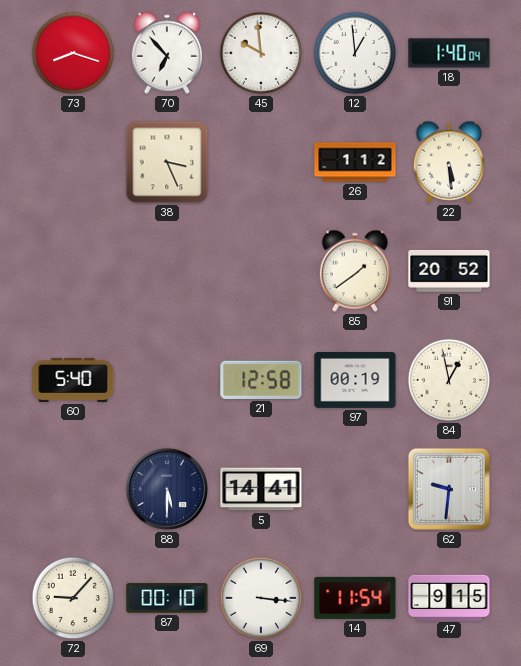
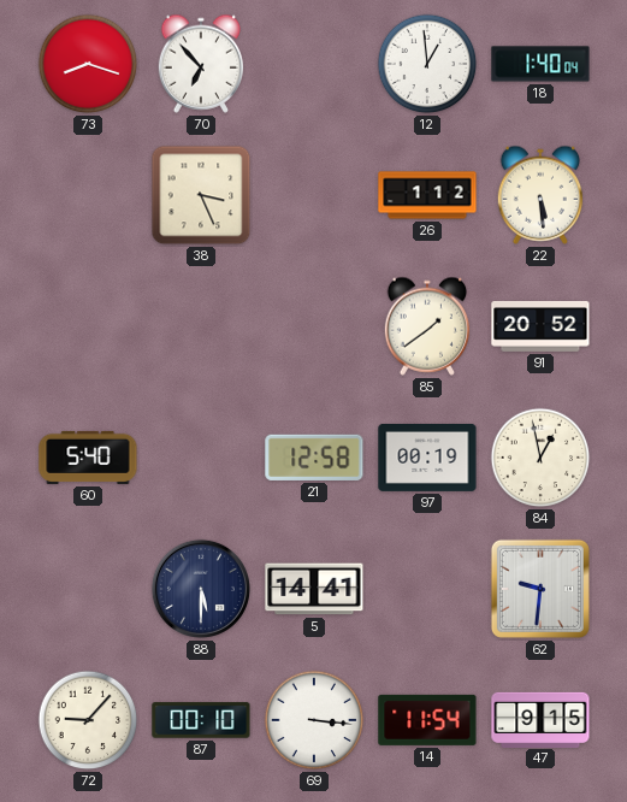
45: 9:59 -> none
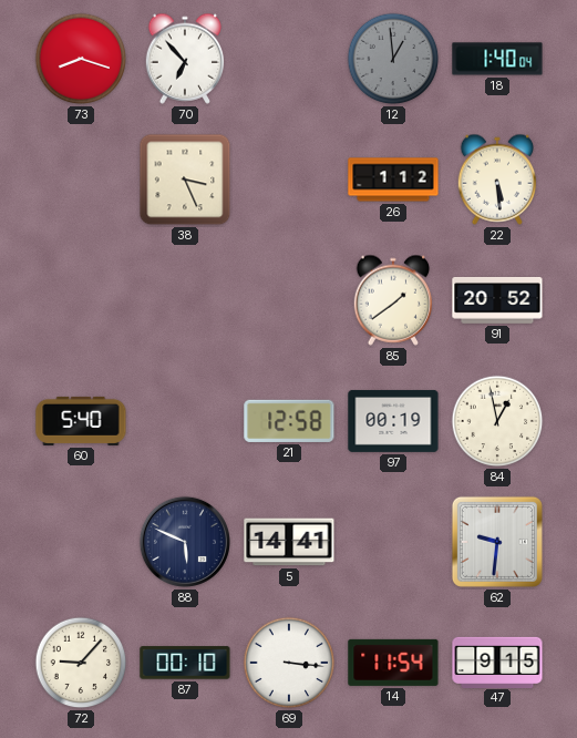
12 dial: white -> grey
88: 5:30 -> 5:49
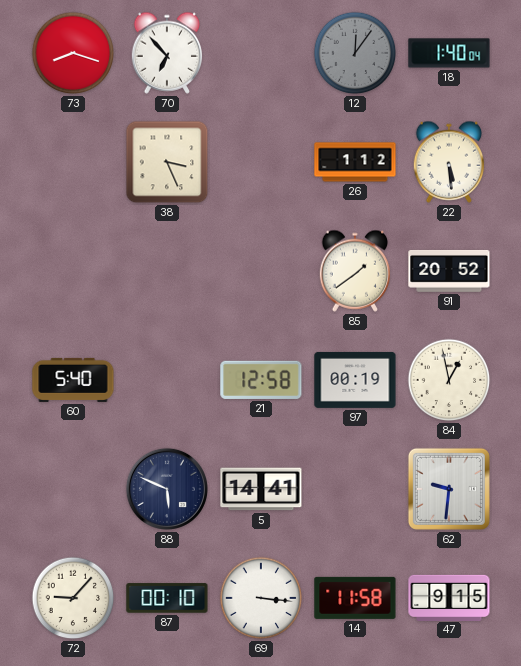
12: 12:59 -> 12:06
14: 11:54 -> 11:58
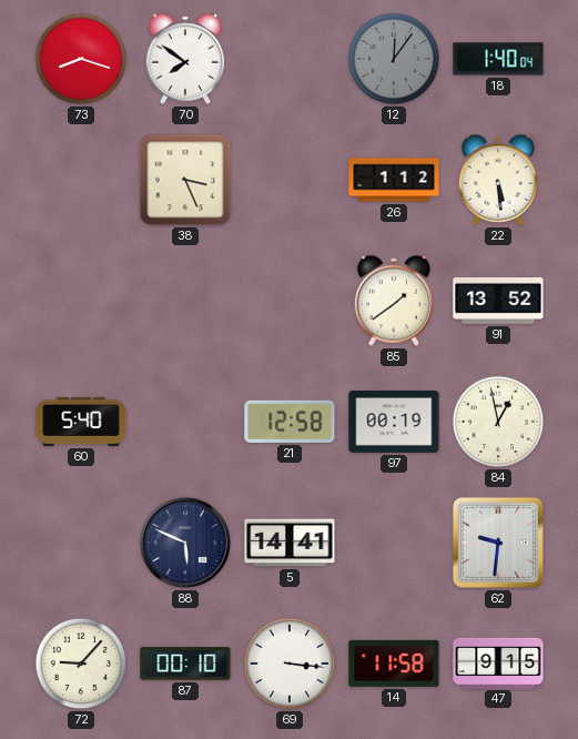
70: 6:53 -> 7:51
91: 20:52 -> 13:52
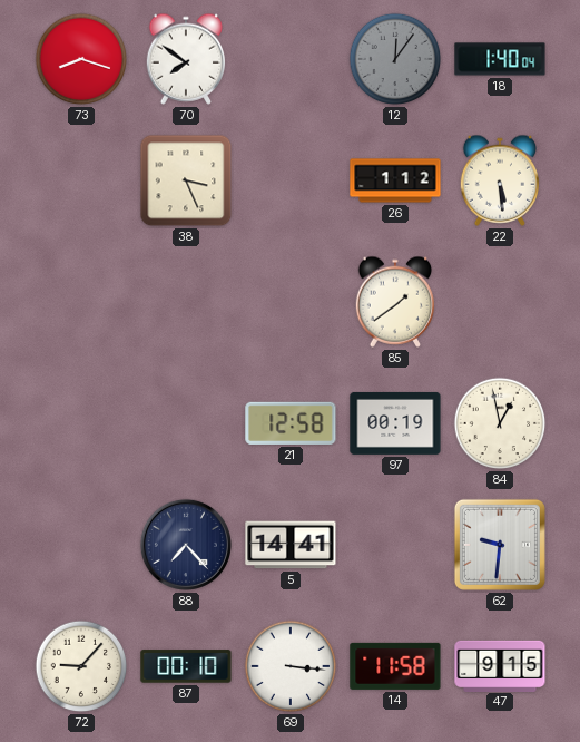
91: 13:52 -> none
60: 5:40 -> none
88: 5:49 -> 7:23
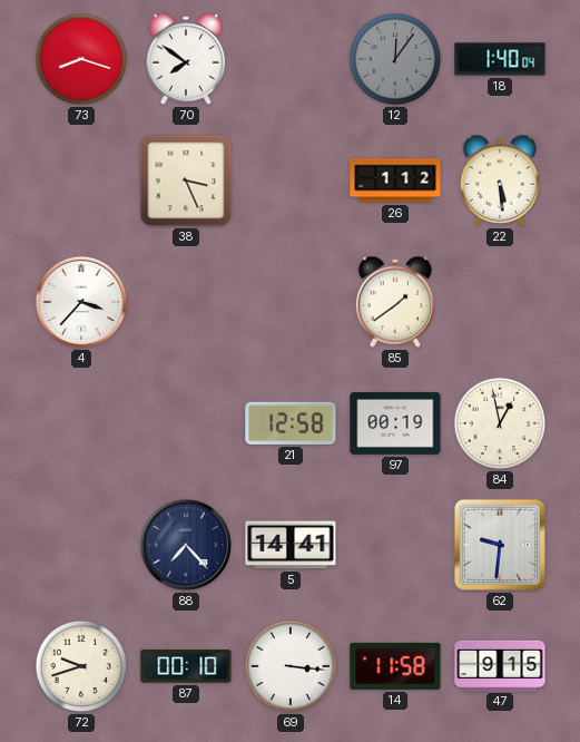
4: none -> 3:37
72: 9:07 -> 9:42
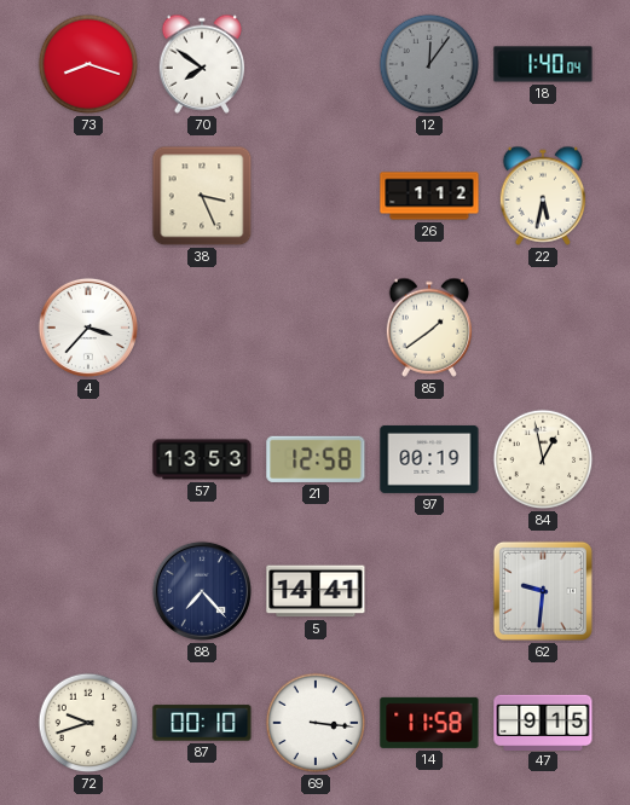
22: 5:29 -> 5:32
57: none -> 13:53
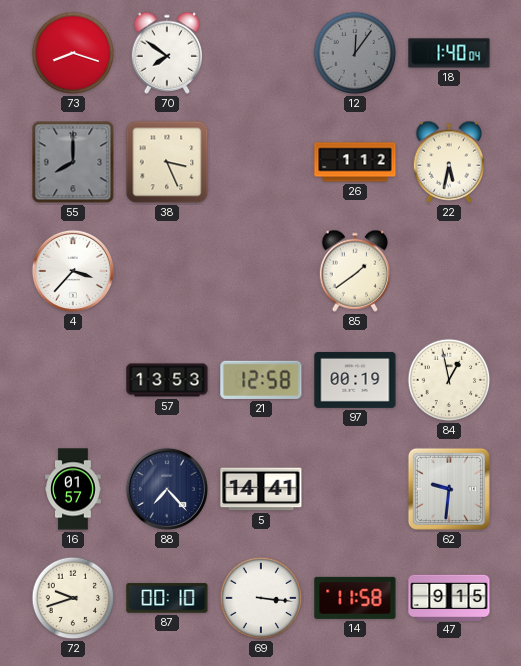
55: none -> 8:00
16: none -> 01:57
